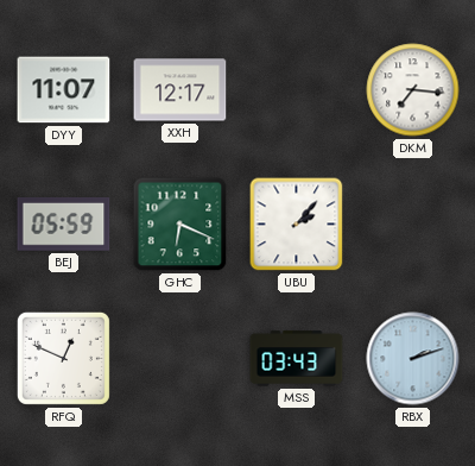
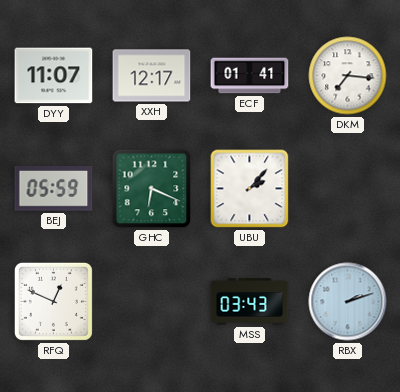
ECF: none -> 01:41
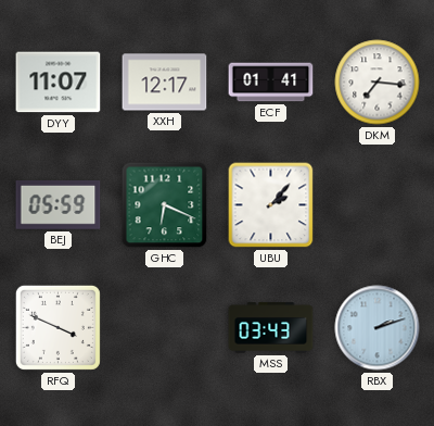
RFQ: 12:49 -> 3:49
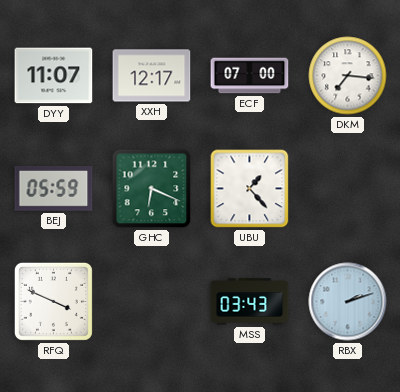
ECF: 01:41 -> 07:00
UBU: 2:07 -> 1:23
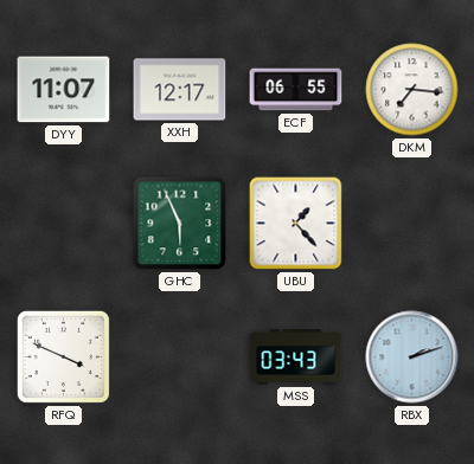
ECF: 07:00 -> 06:55
BEJ: 05:59 -> none
GHC: 6:19 -> 5:56
